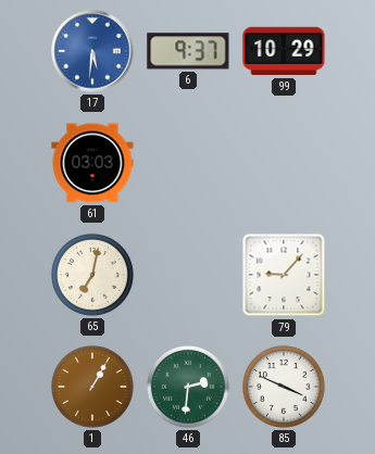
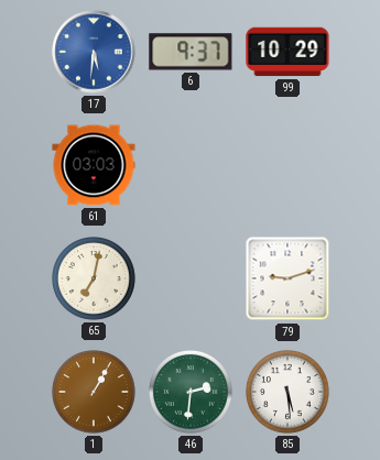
79: 9:07 -> 9:12
85: 3:49 -> 5:29
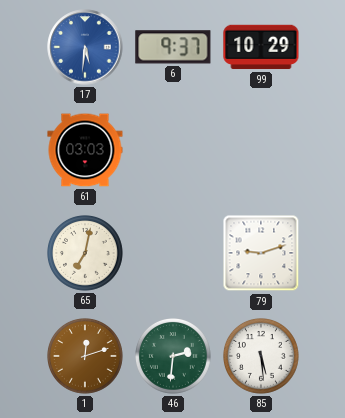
1: 1:05 -> 12:12
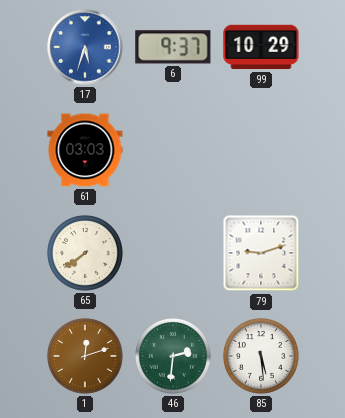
17: 5:31 -> 5:33
65: 7:02 -> 7:39
